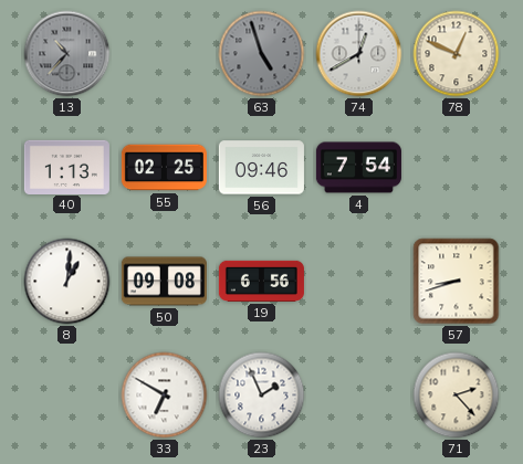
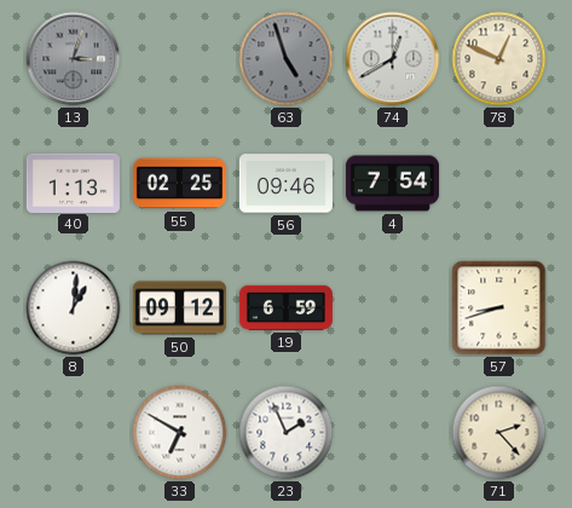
13: 10:37 -> 3:03
50: 09:08 -> 09:12
19: 6:56 -> 6:59
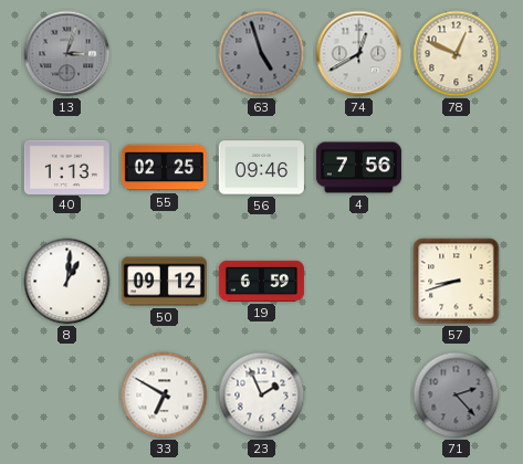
4: 7:54 -> 7:56
71 dial: cream -> grey
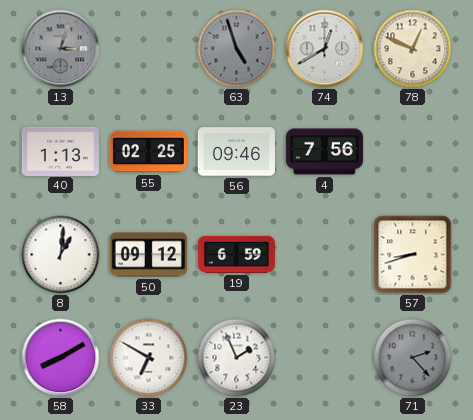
58: none -> 8:10
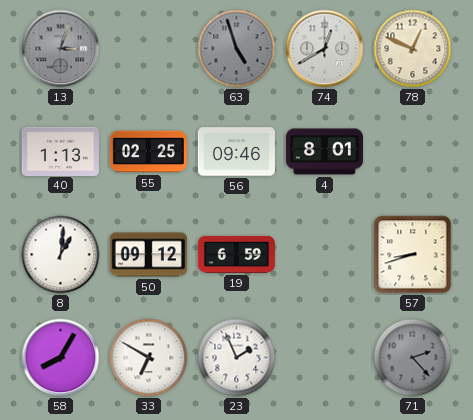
4: 7:56 -> 8:01
58: 8:10 -> 8:05
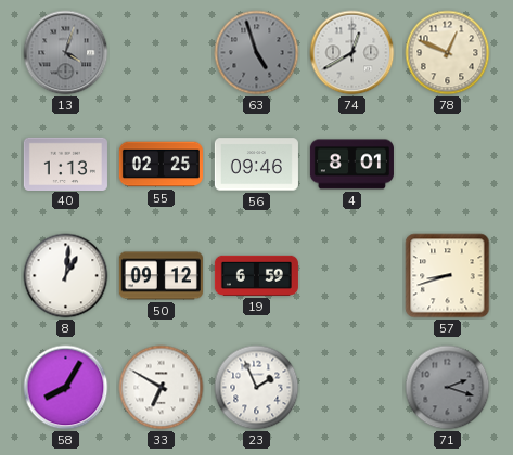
13: 3:03 -> 4:03
71: 2:23 -> 2:18
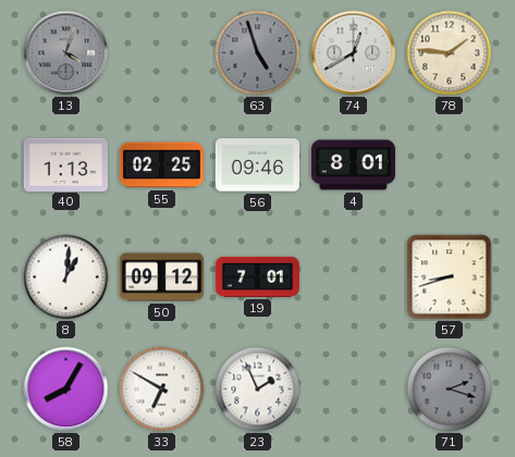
78: 12:49 -> 1:46
19: 6:59 -> 7:01
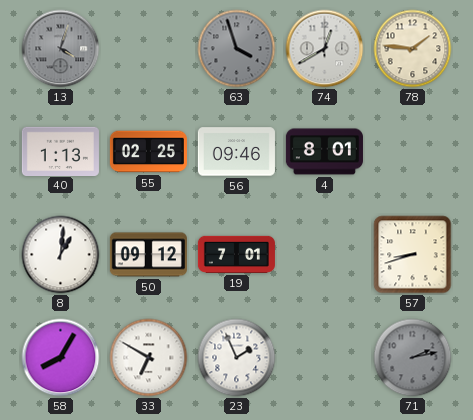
63: 4:57 -> 3:57
71: 2:18 -> 2:13
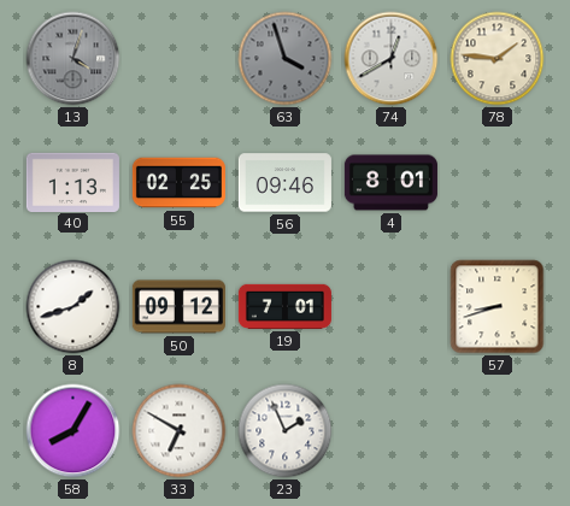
8: 1:01 -> 1:42
71: 2:13 -> none
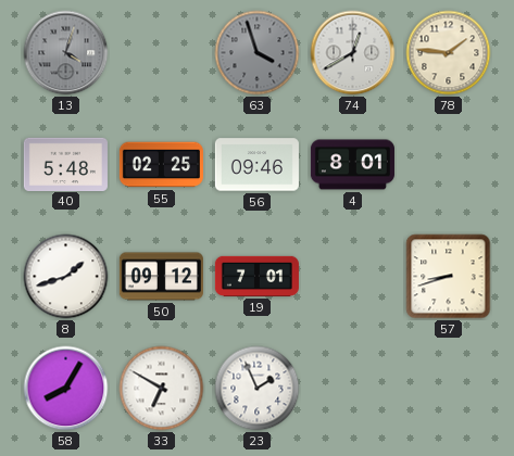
40: 1:13 -> 5:48
